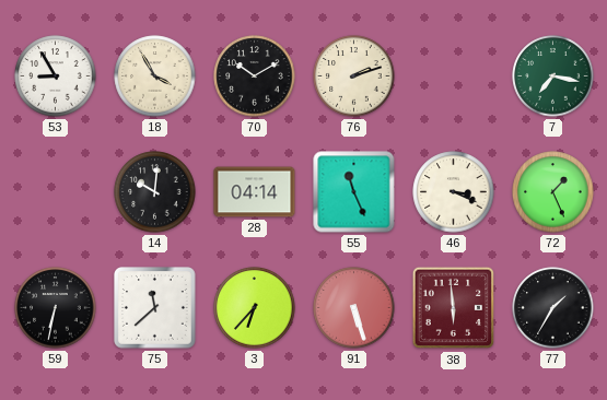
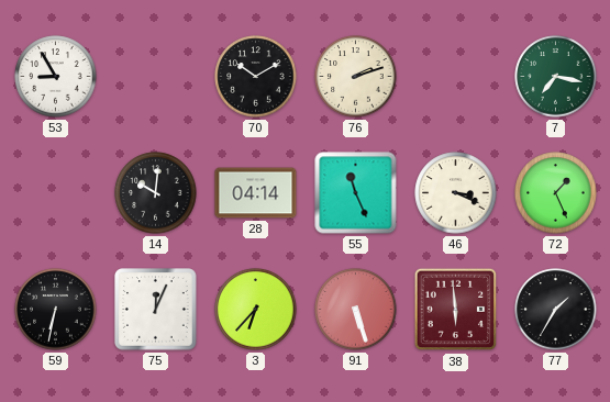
18: 3:55 -> none
75: 11:38 -> 12:04
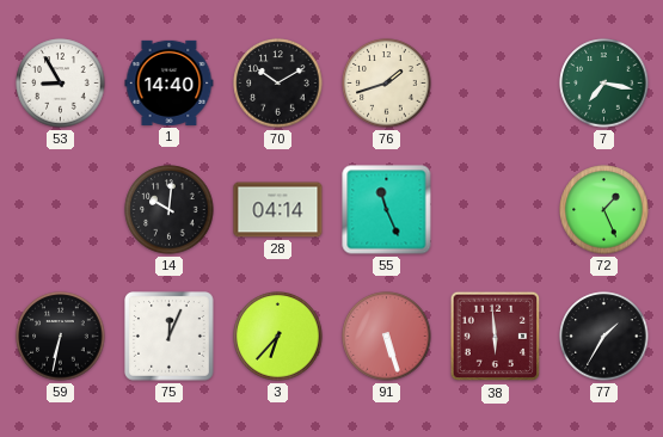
1: none -> 14:40
76: 2:12 -> 1:42
46: 3:19 -> none
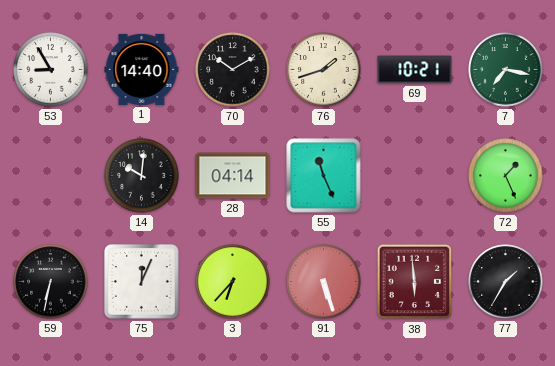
69: none -> 10:21
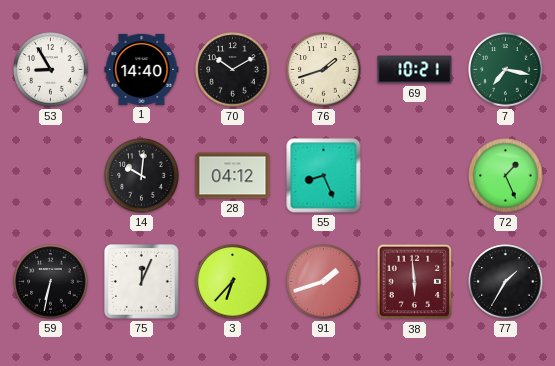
28: 04:14 -> 04:12
55: 11:26 -> 8:26
91: 5:27 -> 1:42
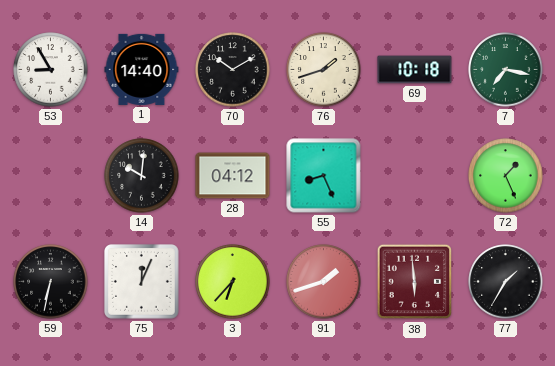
69: 10:21 -> 10:18
